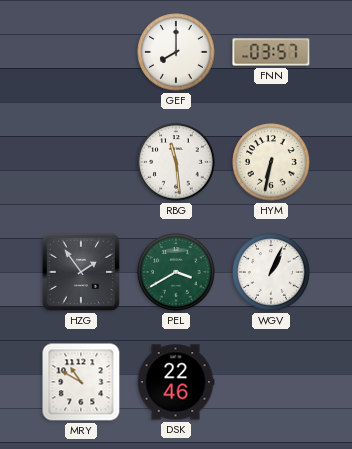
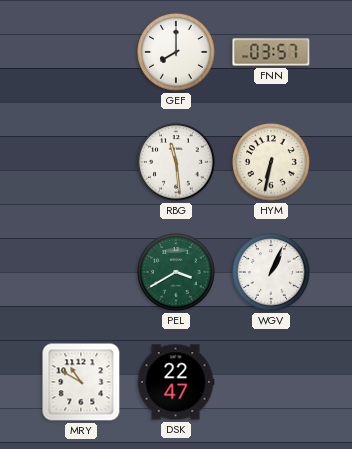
HZG: 1:54 -> none
DSK: 22:46 -> 22:47
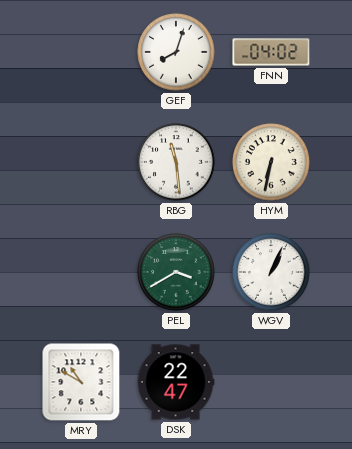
GEF: 8:00 -> 8:03
FNN: 03:57 -> 04:02
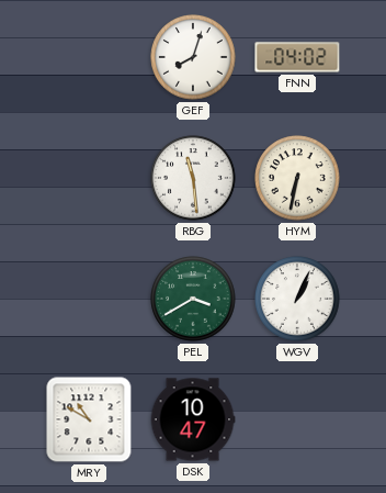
DSK: 22:47 -> 10:47
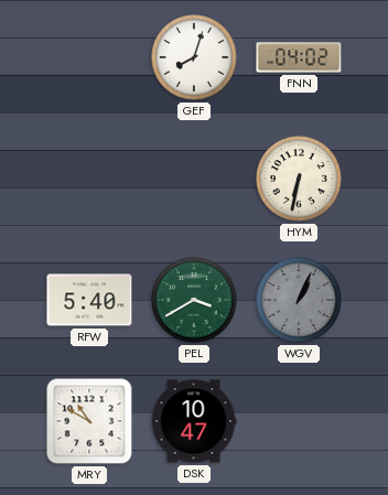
RBG: 11:29 -> none
RFW: none -> 5:40
WGV dial: white -> grey
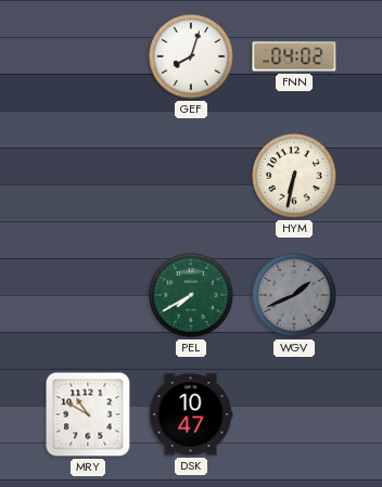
RFW: 5:40 -> none
PEL: 3:40 -> 7:40
WGV: 1:04 -> 1:41
